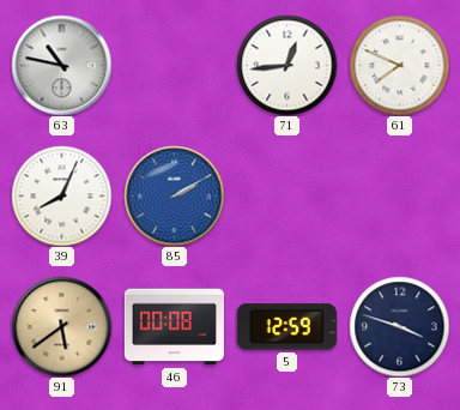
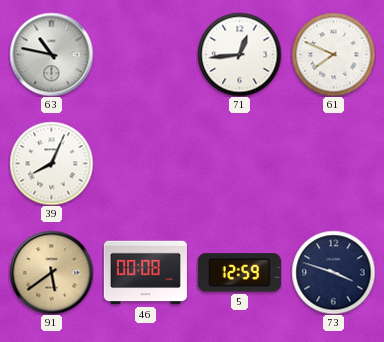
85: 2:10 -> none
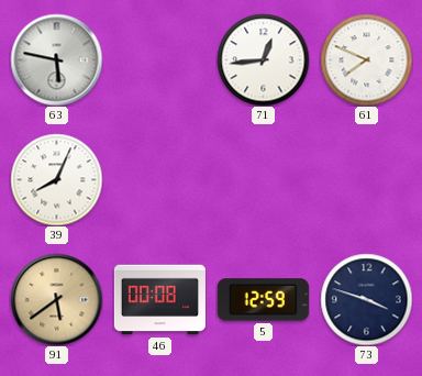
63: 10:47 -> 5:47
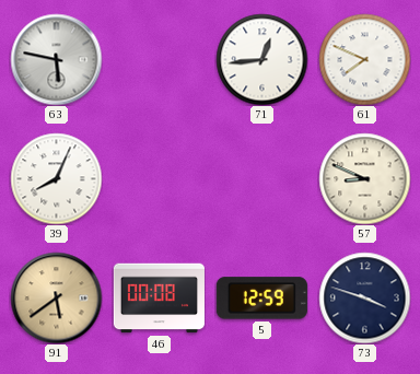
57: none -> 8:49
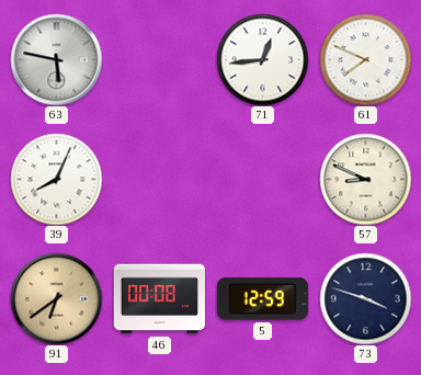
91: 5:39 -> 6:39
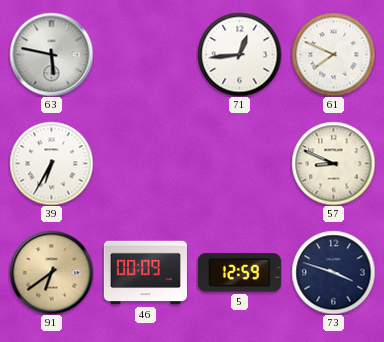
39: 8:04 -> 6:35
46: 00:08 -> 00:09
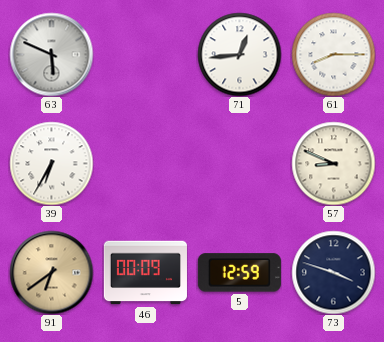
63: 5:47 -> 5:49
61: 7:49 -> 8:15
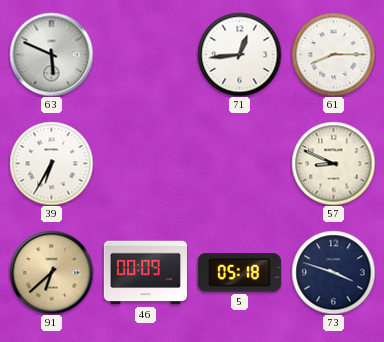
91: 6:39 -> 6:38
5: 12:59 -> 05:18
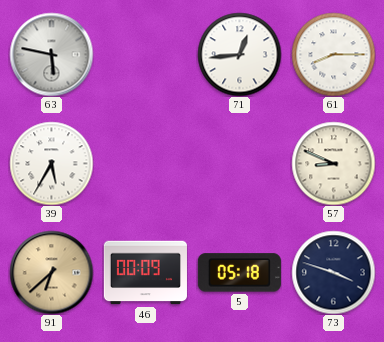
63: 5:49 -> 5:47
39: 6:35 -> 5:35
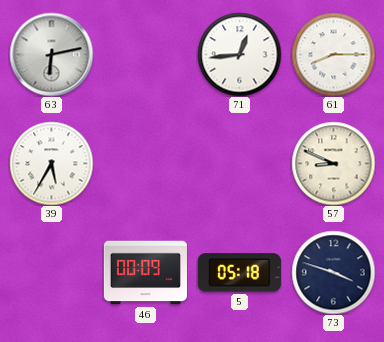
63: 5:47 -> 6:13
91: 6:38 -> none
